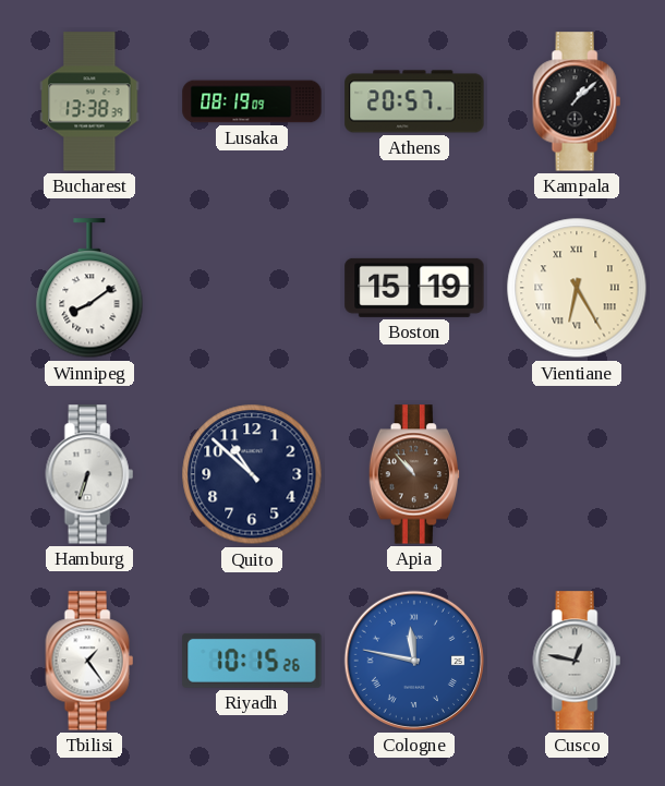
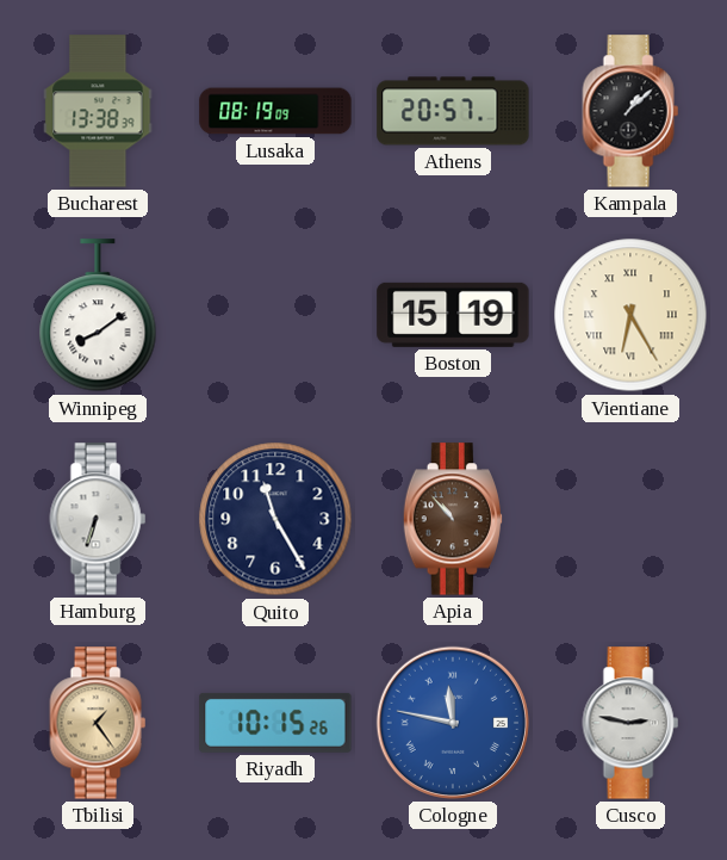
Quito: 10:52 -> 11:25
Tbilisi dial: white -> champagne
Cusco: 12:47 -> 2:47
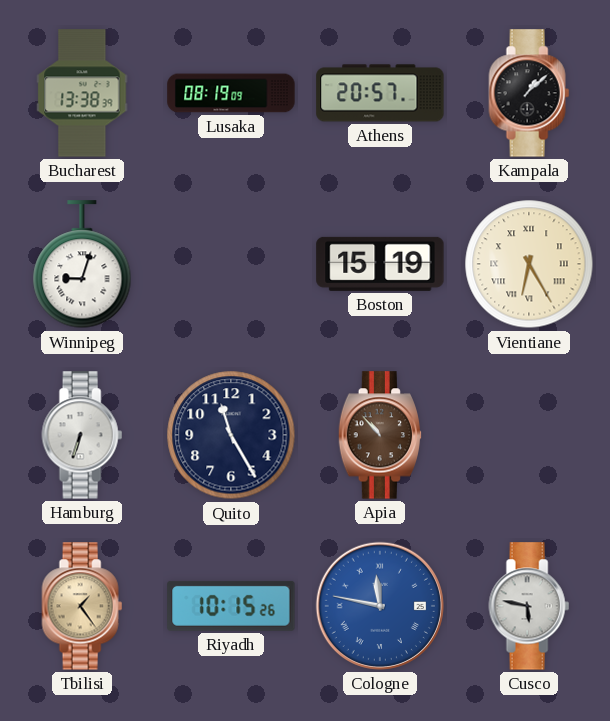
Winnipeg: 8:09 -> 9:03
Cusco: 2:47 -> 5:47
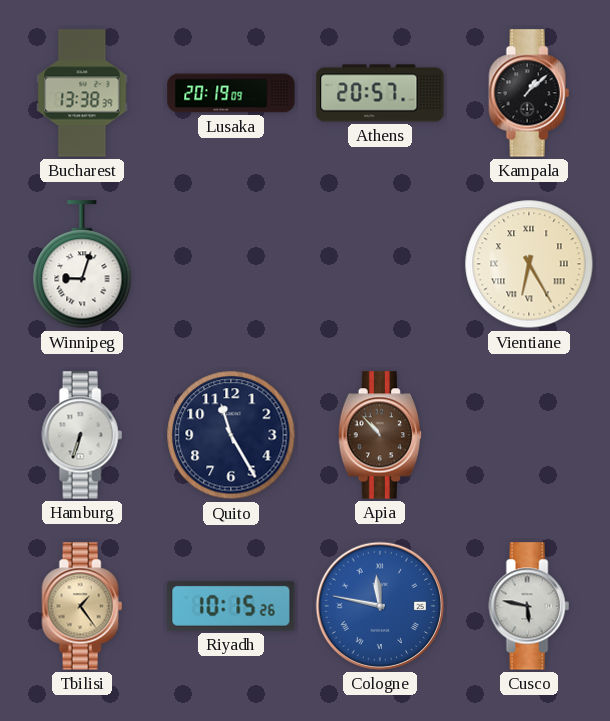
Lusaka: 08:19 -> 20:19
Boston: 15:19 -> none
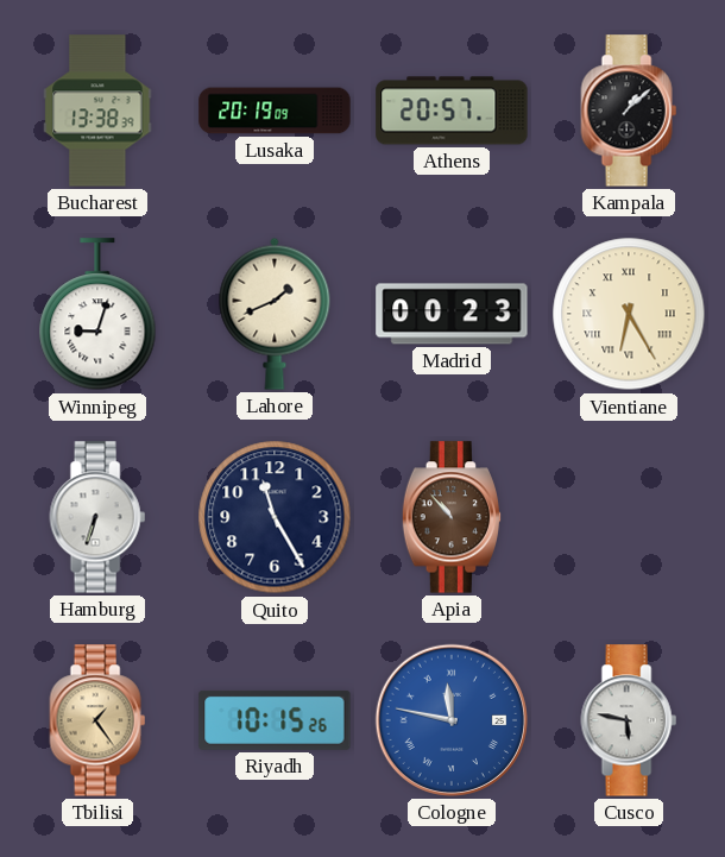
Lahore: none -> 1:41
Madrid: none -> 00:23
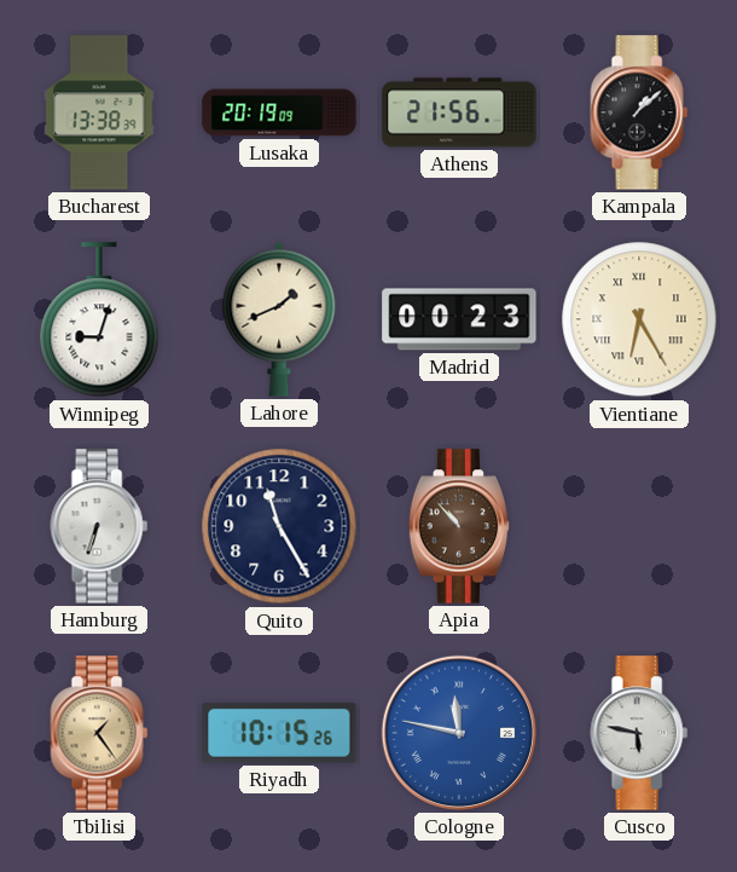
Athens: 20:57 -> 21:56
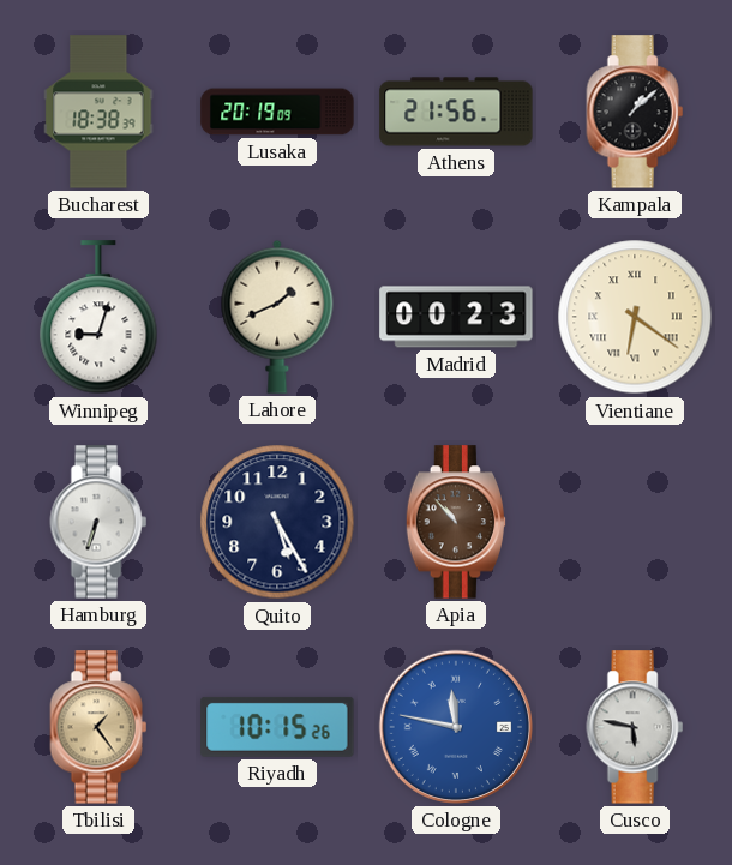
Bucharest: 13:38 -> 18:38
Vientiane: 6:25 -> 6:21
Quito: 11:25 -> 5:25
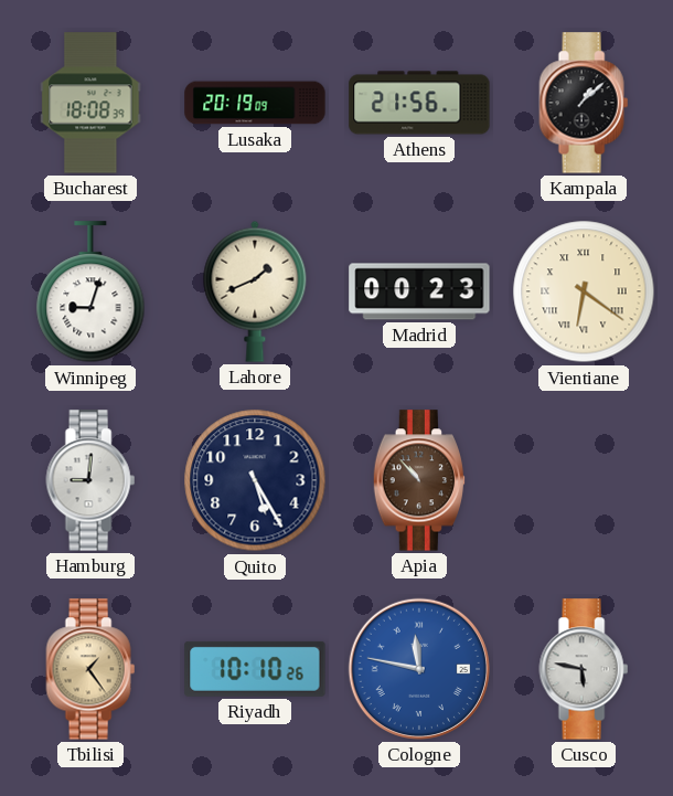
Bucharest: 18:38 -> 18:08
Hamburg: 6:33 -> 9:01
Riyadh: 10:15 -> 10:10
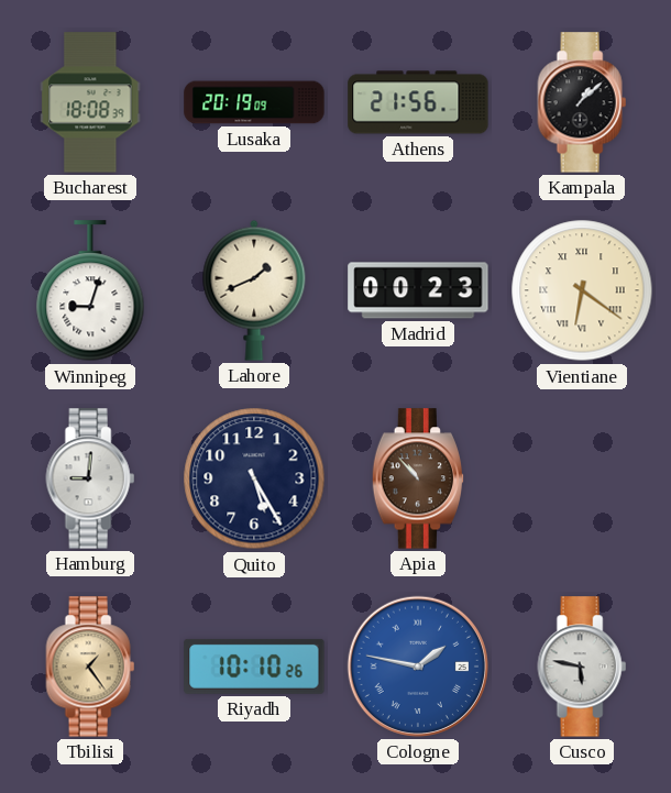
Cologne: 11:47 -> 1:47
